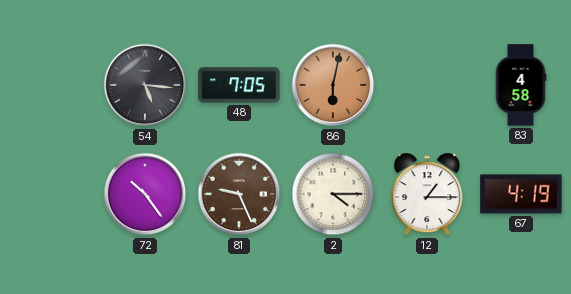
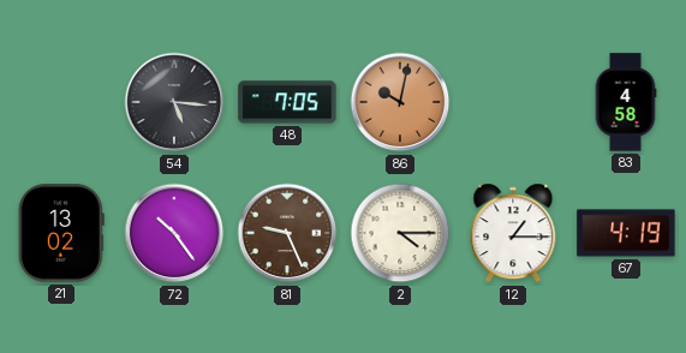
86: 6:02 -> 10:02
21: none -> 13:02
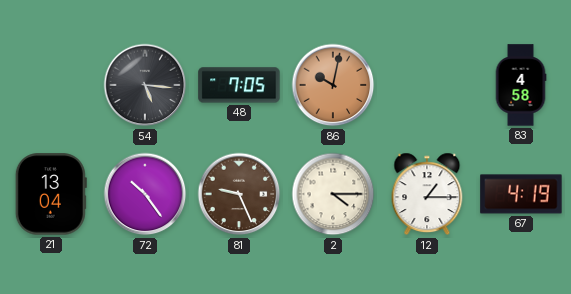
21: 13:02 -> 13:04
